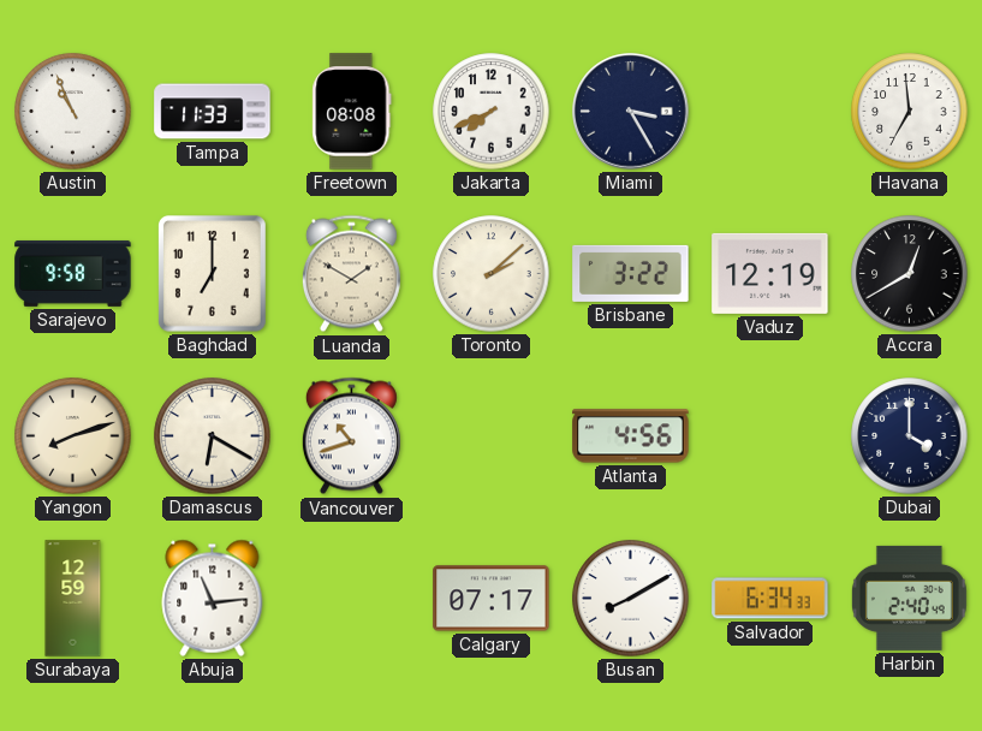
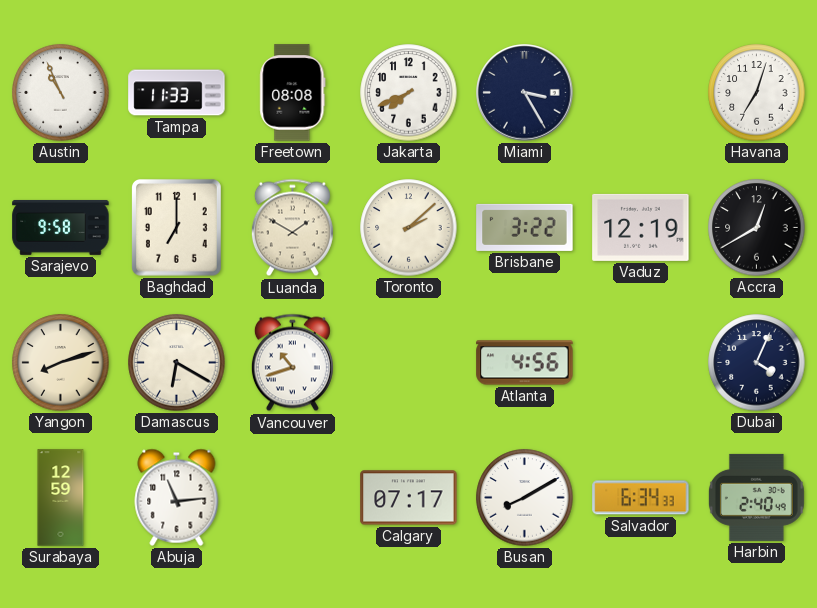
Havana: 6:59 -> 7:03
Dubai: 4:00 -> 4:04
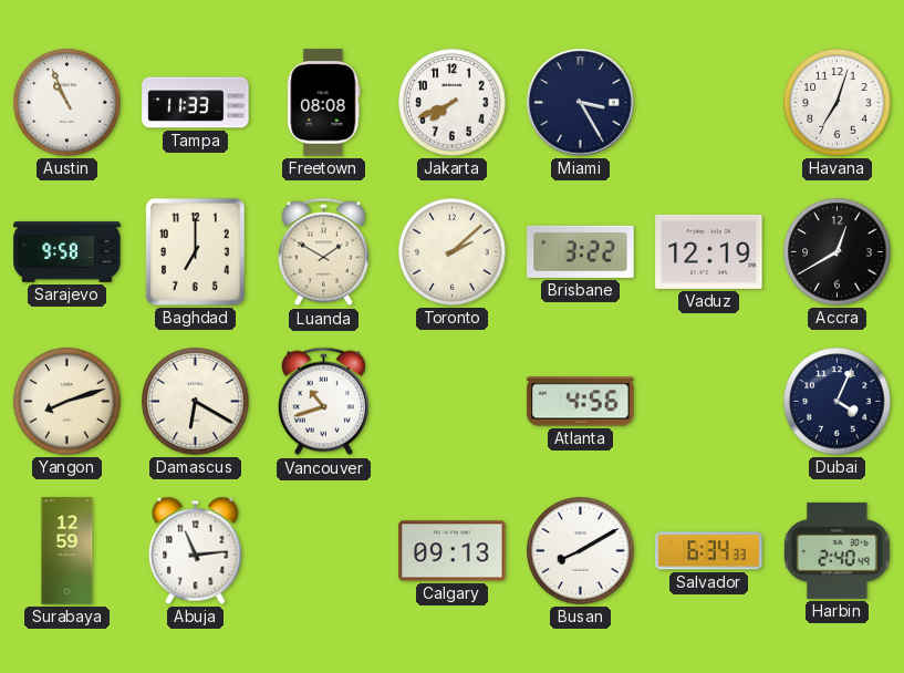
Calgary: 07:17 -> 09:13
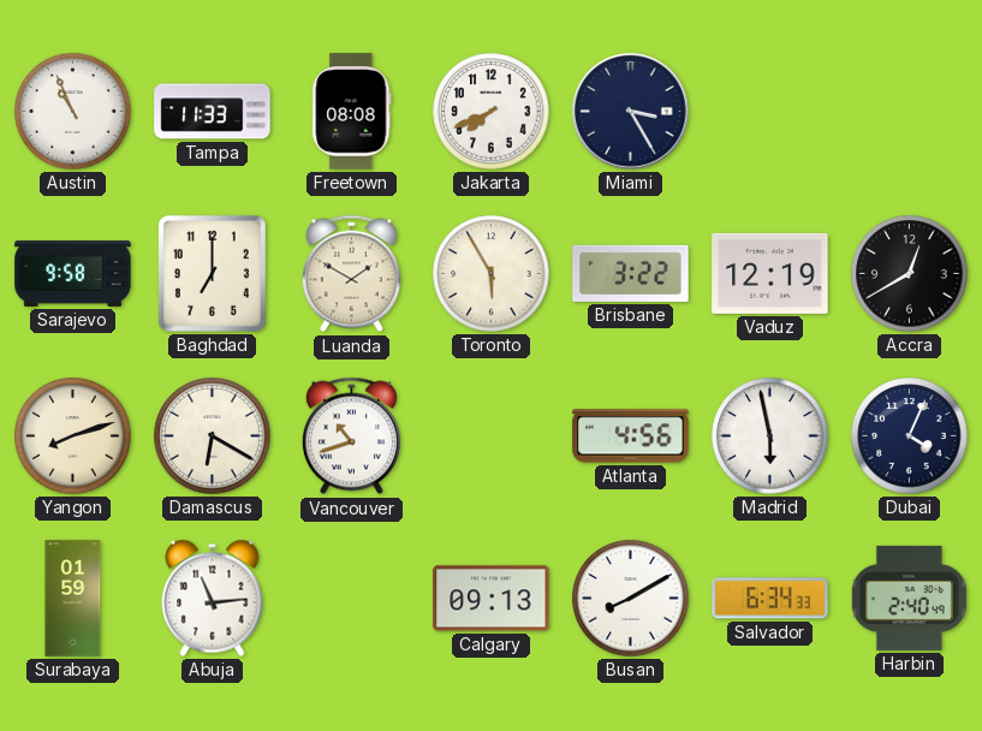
Havana: 7:03 -> none
Toronto: 2:08 -> 5:55
Madrid: none -> 5:58
Surabaya: 12:59 -> 01:59
